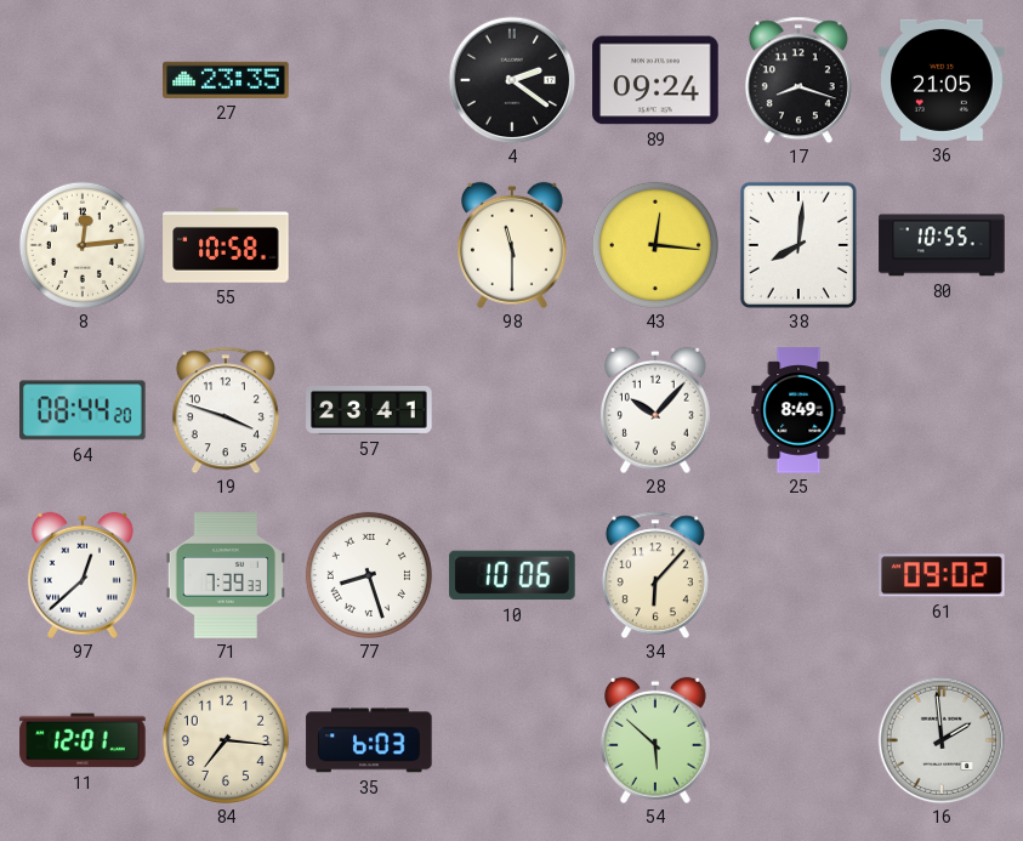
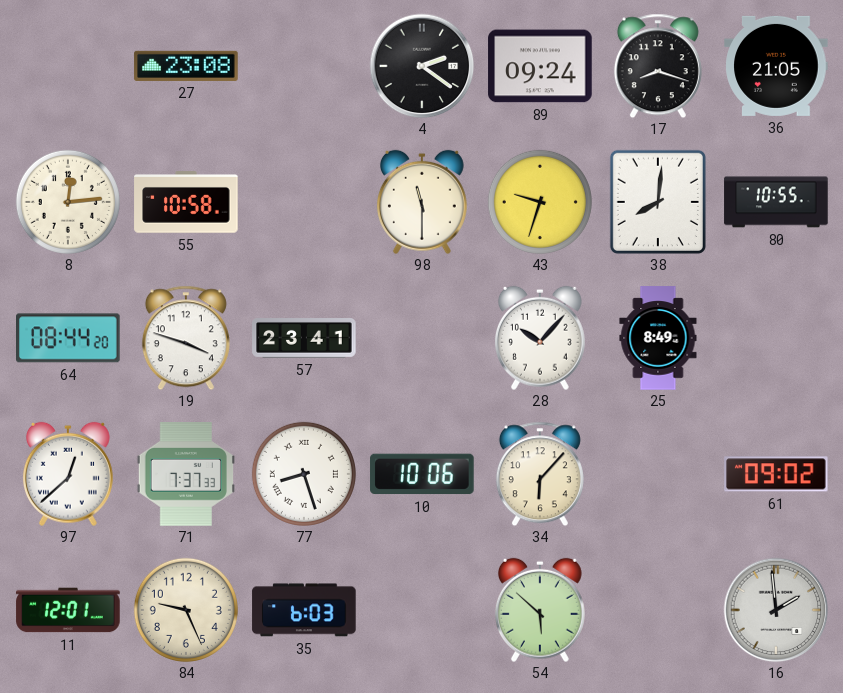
27: 23:35 -> 23:08
43: 12:16 -> 9:33
71: 7:39 -> 7:37
84: 7:16 -> 9:26
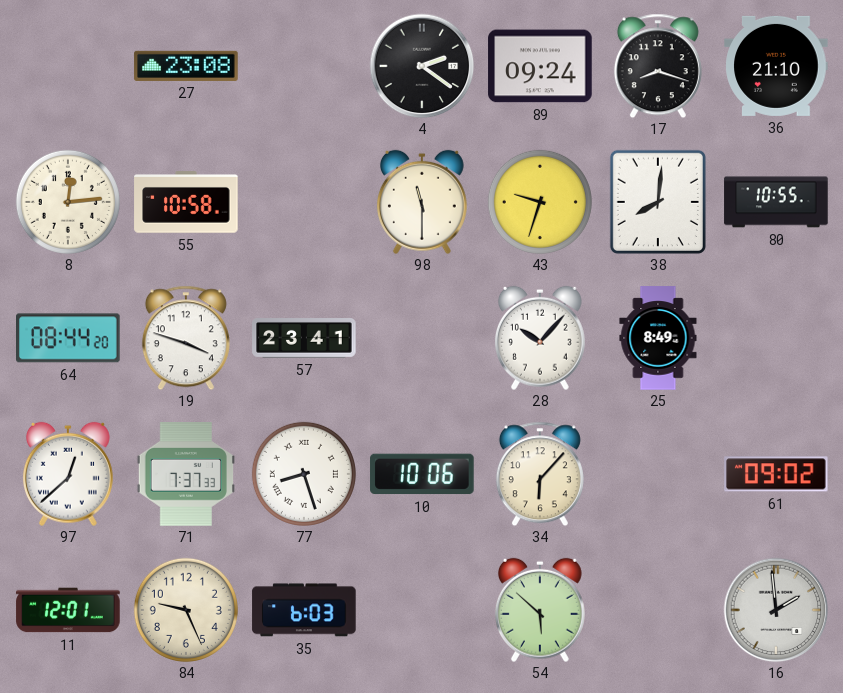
36: 21:05 -> 21:10
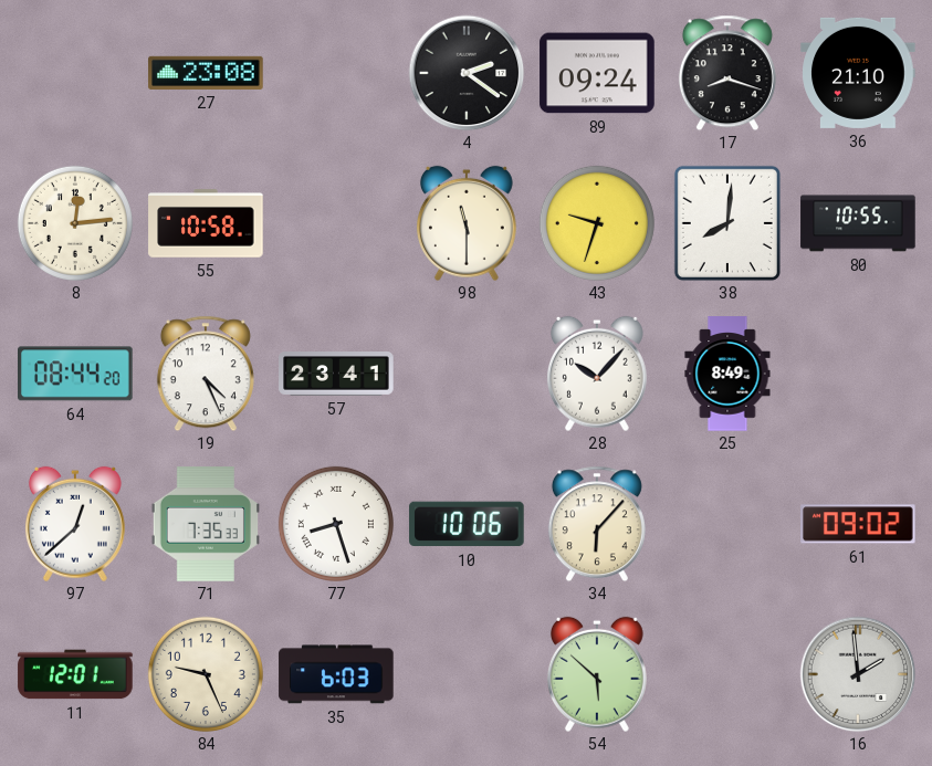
19: 3:48 -> 4:26
71: 7:37 -> 7:35
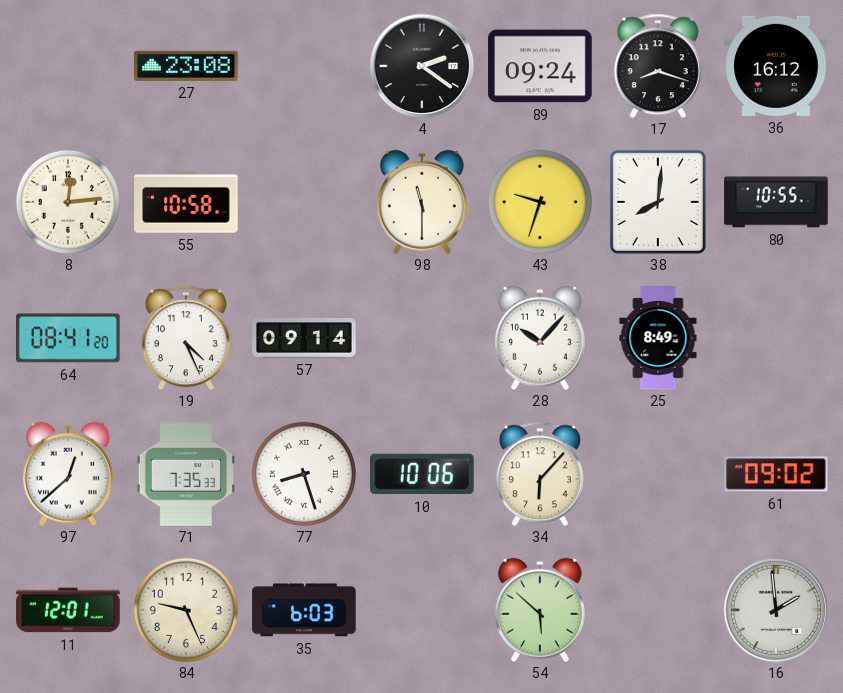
36: 21:10 -> 16:12
64: 08:44 -> 08:41
57: 23:41 -> 09:14
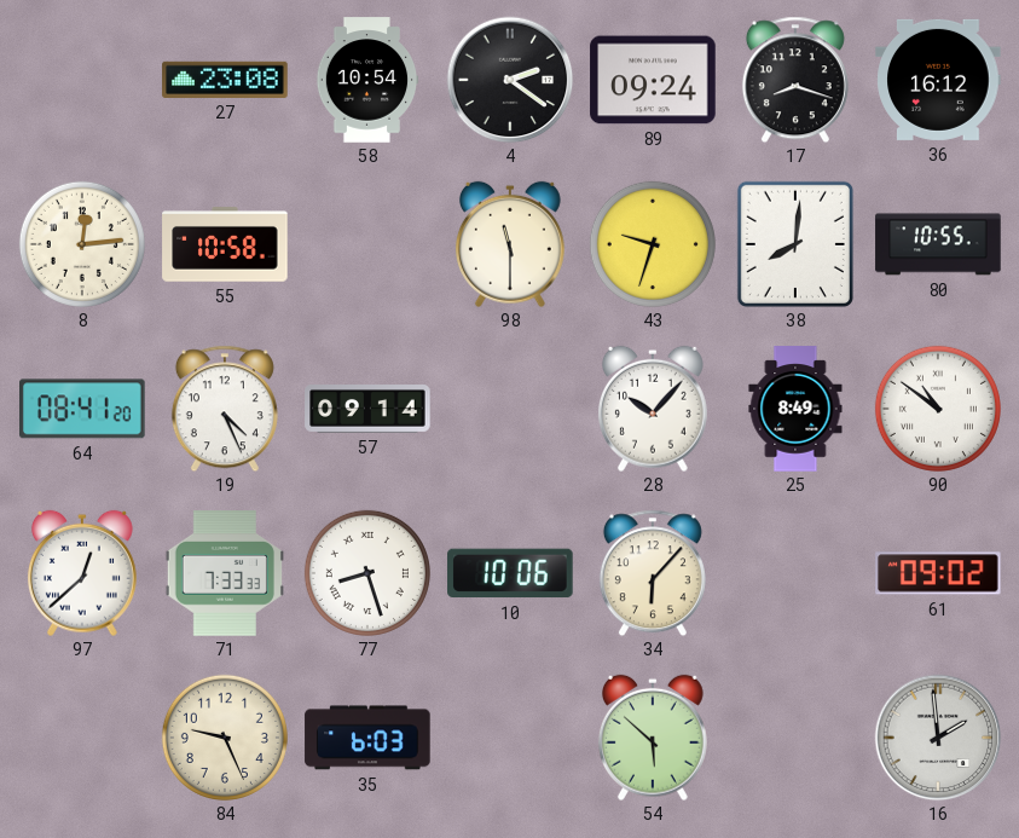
58: none -> 10:54
90: none -> 10:51
71: 7:35 -> 7:33
11: 12:01 -> none
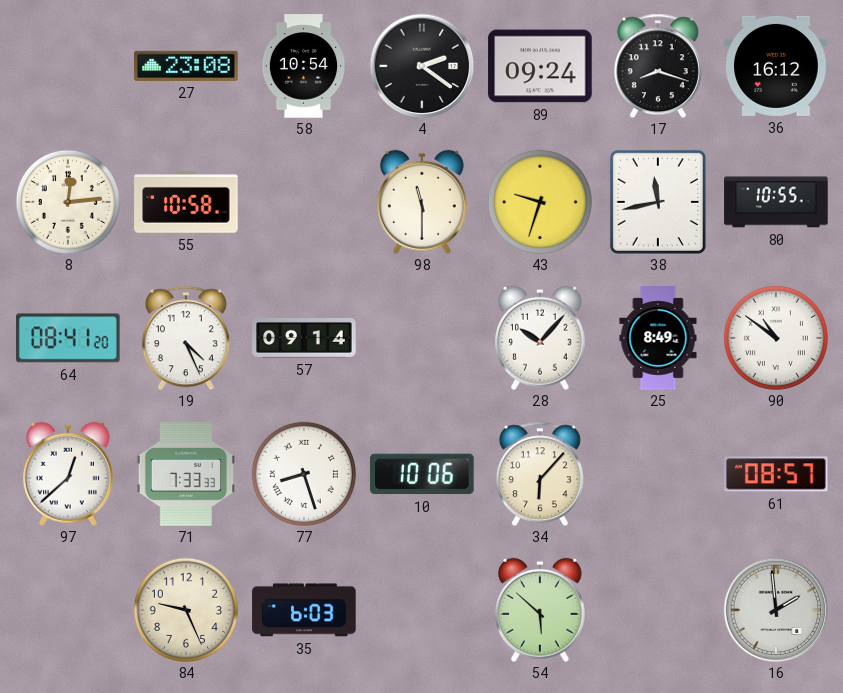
38: 8:01 -> 11:43
61: 09:02 -> 08:57
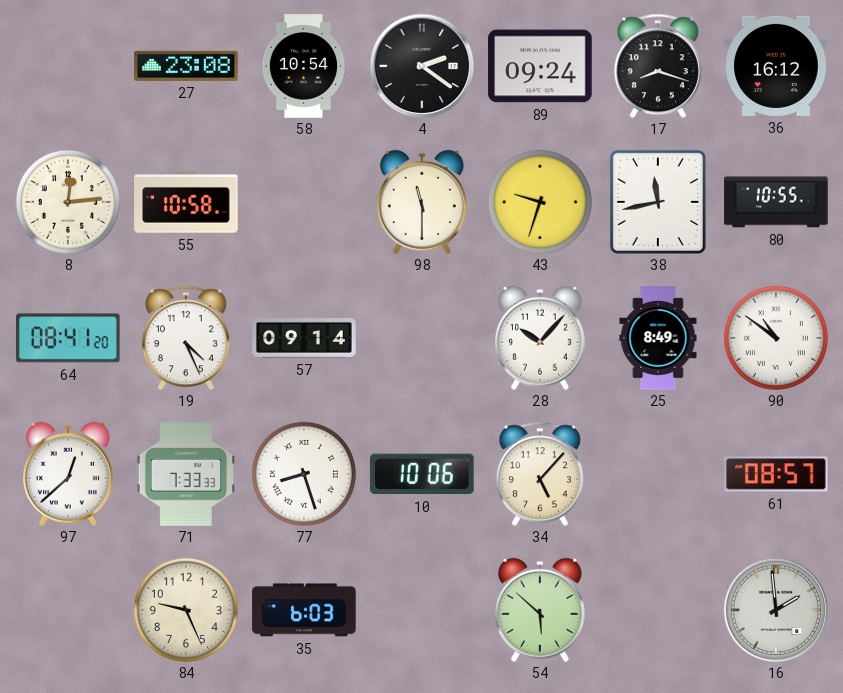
34: 6:07 -> 5:07
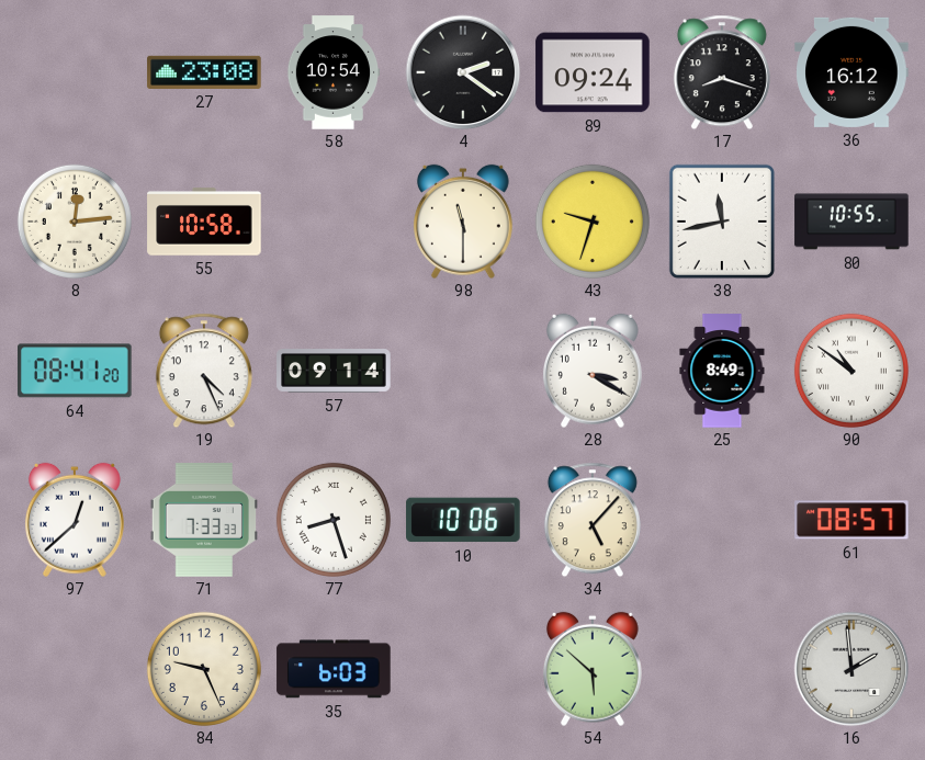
28: 10:07 -> 3:20
